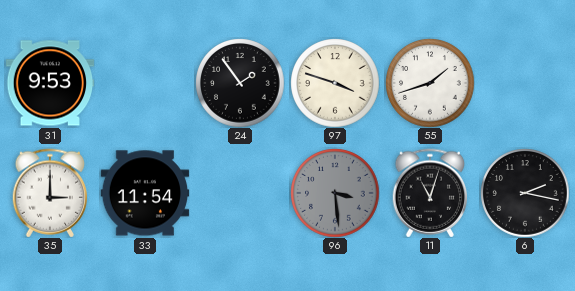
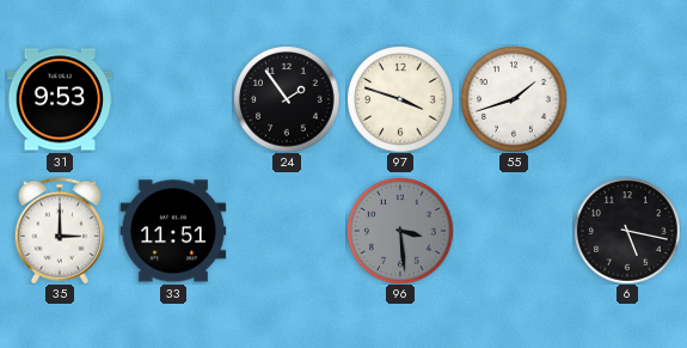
33: 11:54 -> 11:51
11: 11:03 -> none
6: 2:17 -> 5:17
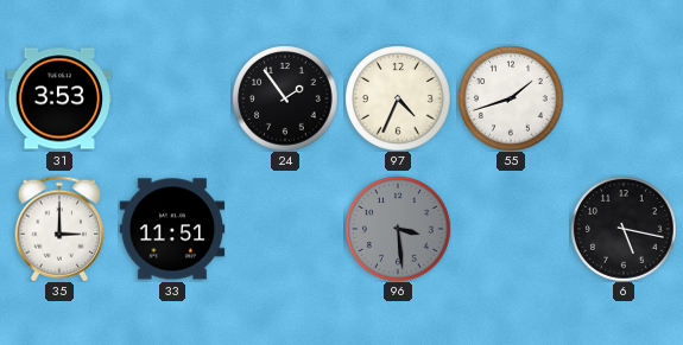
31: 9:53 -> 3:53
97: 3:48 -> 4:34
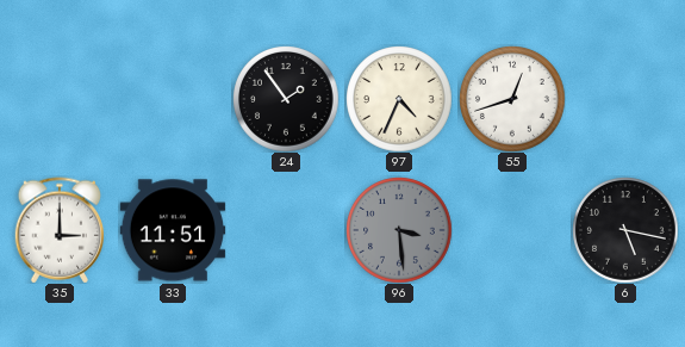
31: 3:53 -> none
55: 1:42 -> 12:42
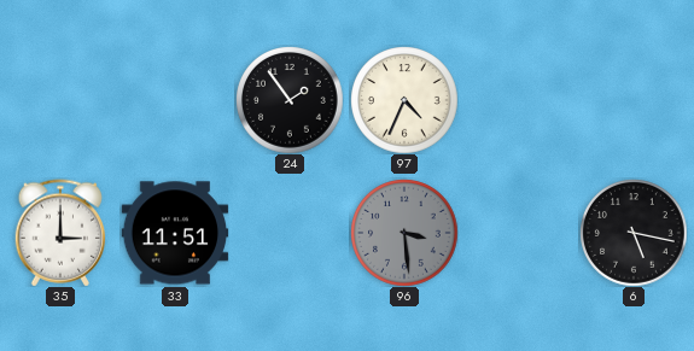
55: 12:42 -> none
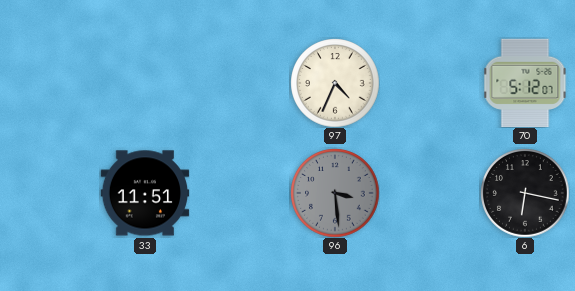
24: 1:54 -> none
70: none -> 5:12
35: 3:00 -> none
6: 5:17 -> 6:17
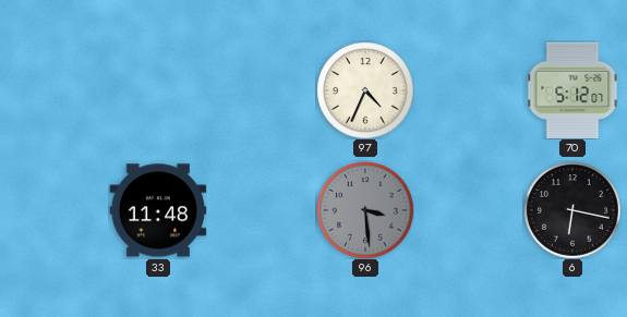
33: 11:51 -> 11:48
